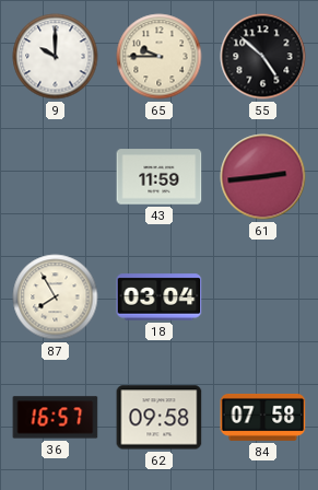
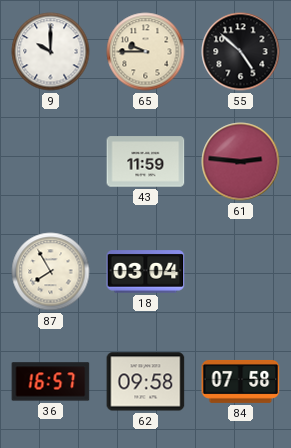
61: 2:44 -> 2:46
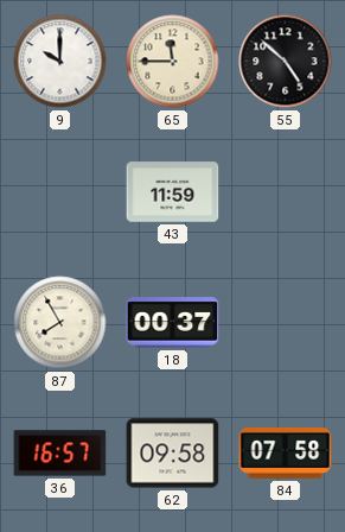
65: 9:45 -> 11:45
61: 2:46 -> none
18: 03:04 -> 00:37
